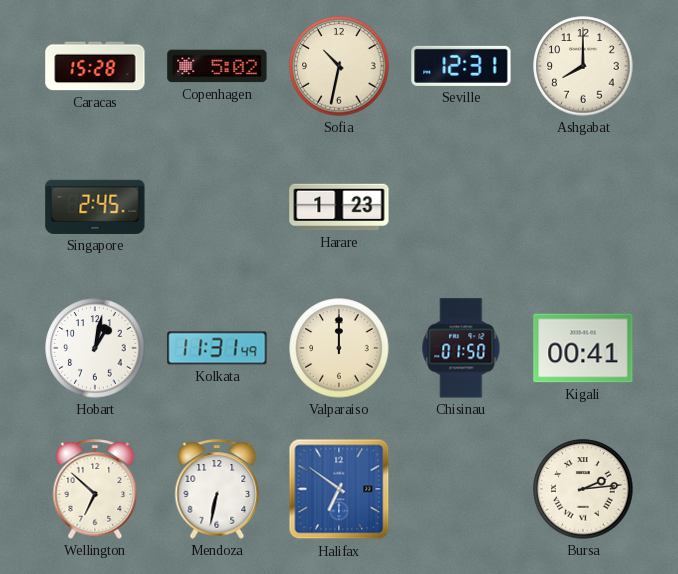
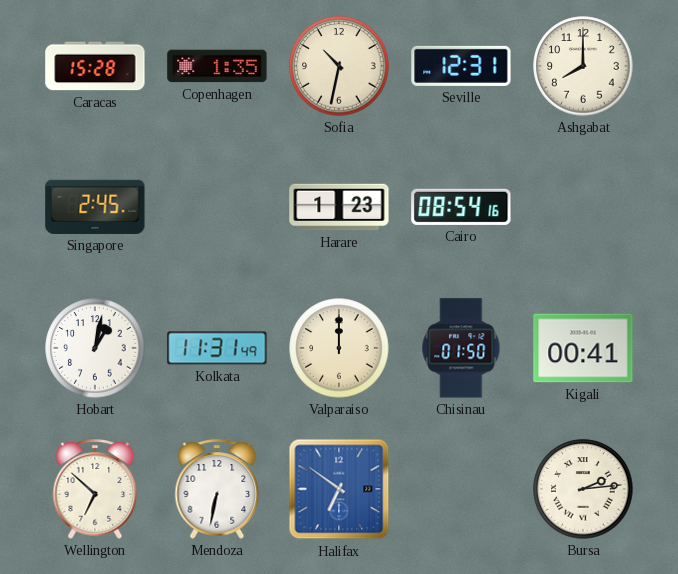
Copenhagen: 5:02 -> 1:35
Cairo: none -> 08:54
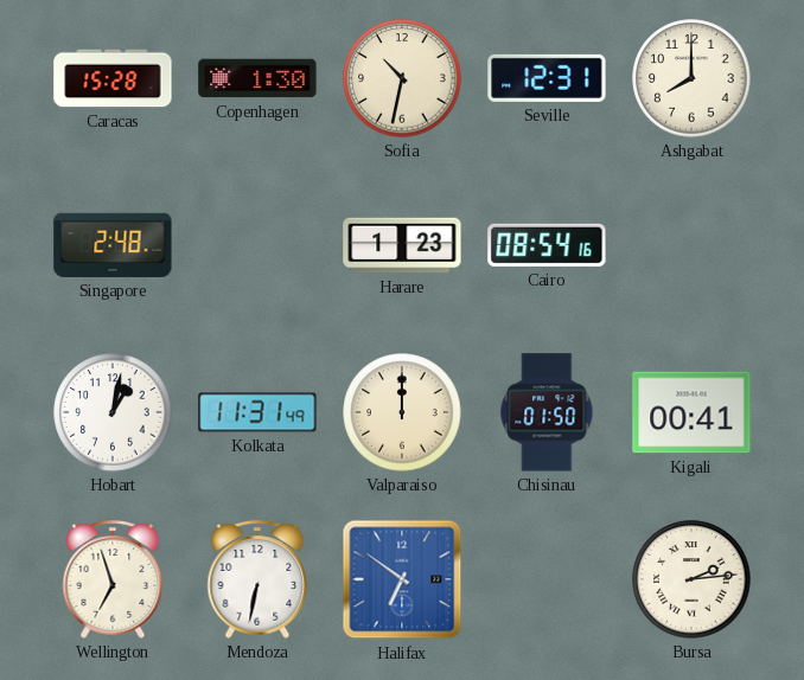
Copenhagen: 1:35 -> 1:30
Singapore: 2:45 -> 2:48
Wellington: 6:52 -> 6:57
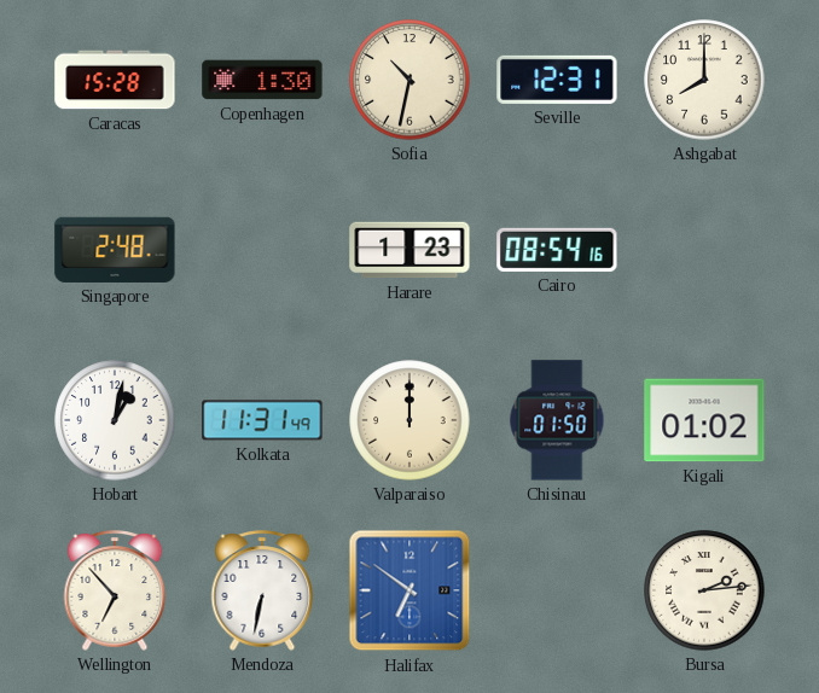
Kigali: 00:41 -> 01:02
Wellington: 6:57 -> 6:53
